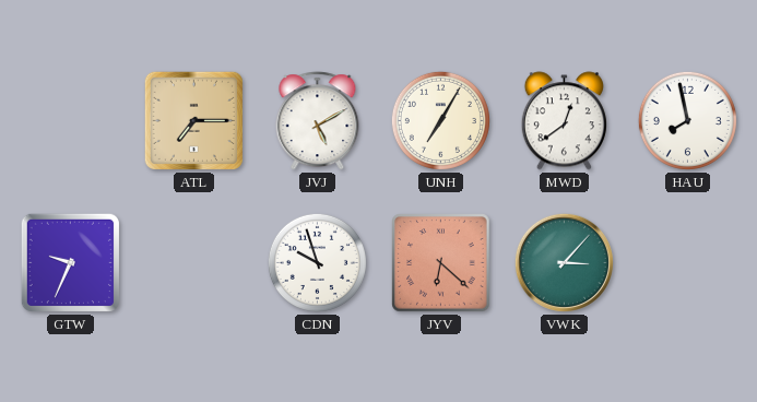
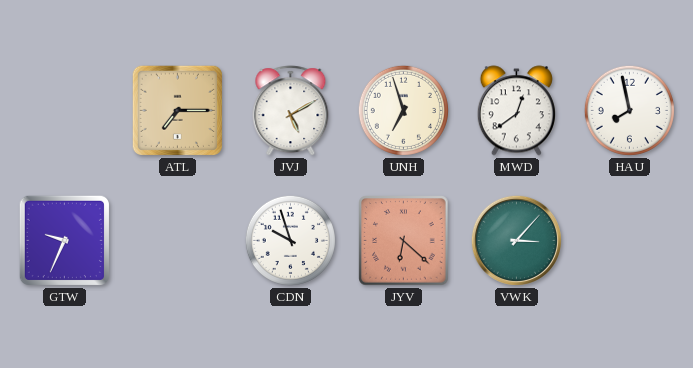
UNH: 7:05 -> 6:57
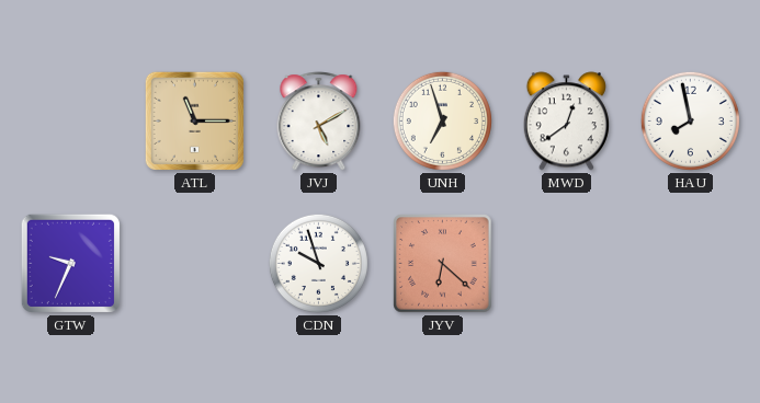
ATL: 7:15 -> 11:15
VWK: 3:07 -> none
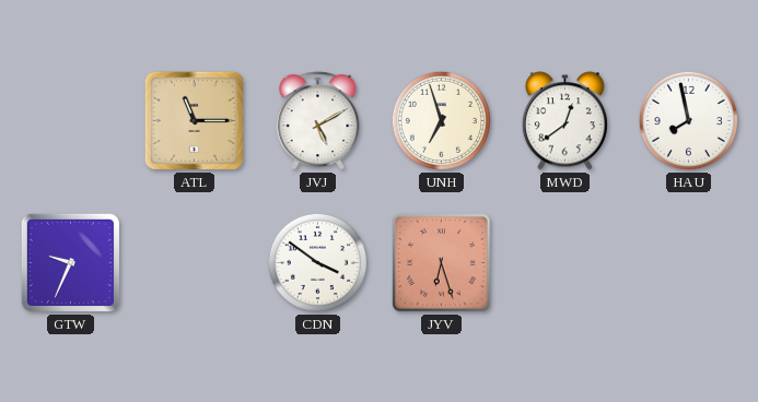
CDN: 9:57 -> 3:51
JYV: 6:22 -> 6:27
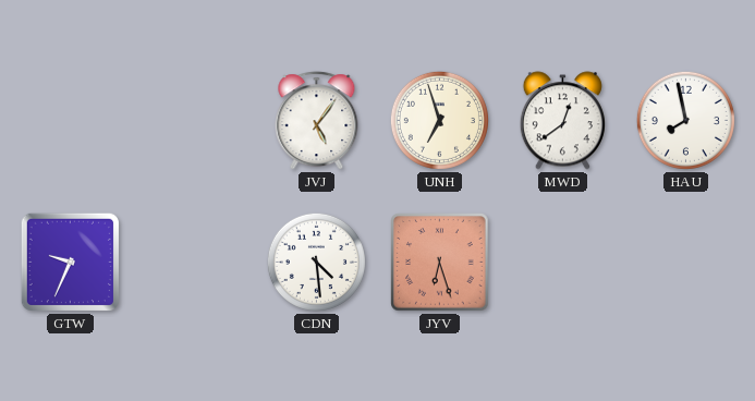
ATL: 11:15 -> none
JVJ: 5:10 -> 5:06
CDN: 3:51 -> 4:29
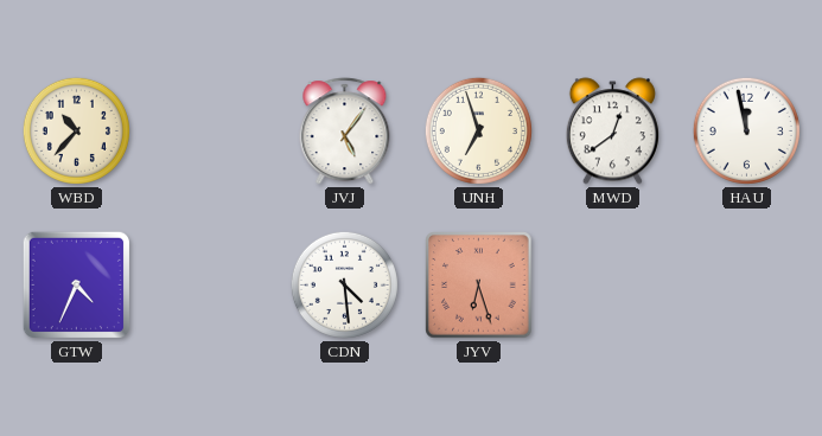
WBD: none -> 10:37
HAU: 7:58 -> 11:58
GTW: 9:34 -> 4:34
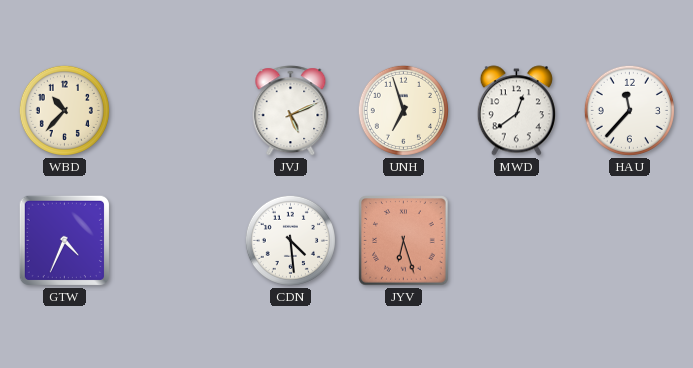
JVJ: 5:06 -> 5:11
HAU: 11:58 -> 11:37
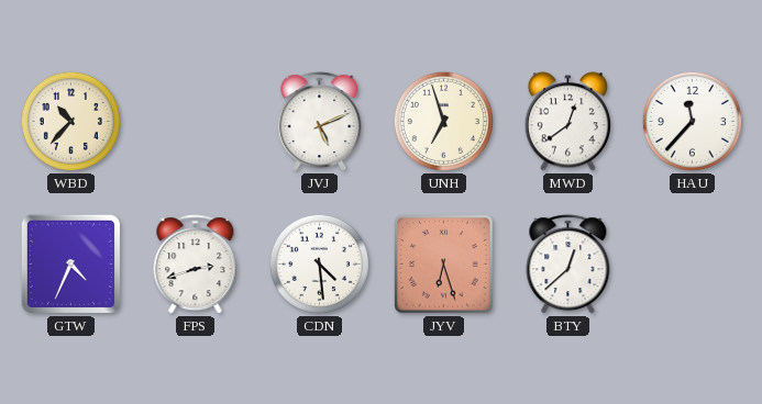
FPS: none -> 2:42
BTY: none -> 12:38
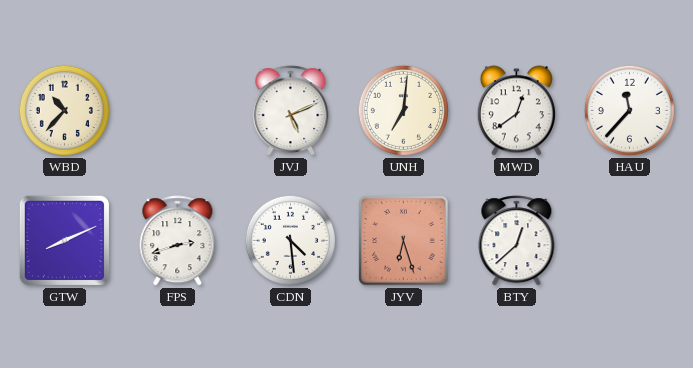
UNH: 6:57 -> 7:01
GTW: 4:34 -> 8:11
